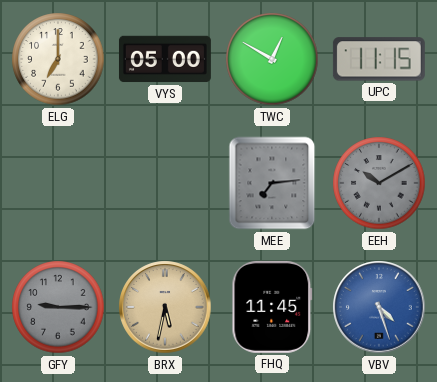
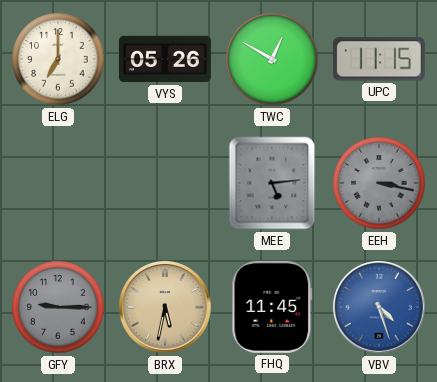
VYS: 05:00 -> 05:26
MEE: 7:14 -> 5:14
EEH: 10:10 -> 3:17
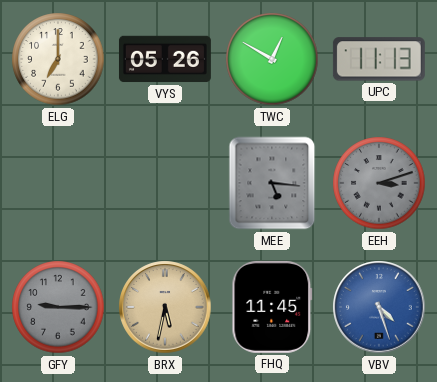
UPC: 11:15 -> 11:13
MEE: 5:14 -> 5:16
EEH: 3:17 -> 3:12
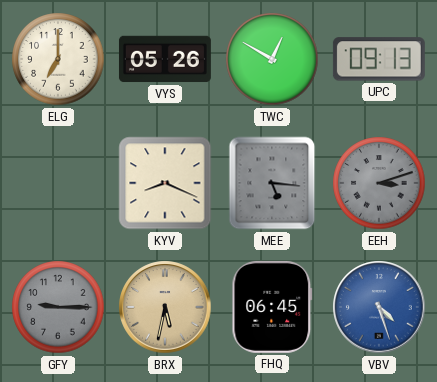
UPC: 11:13 -> 09:13
KYV: none -> 8:19
FHQ: 11:45 -> 06:45
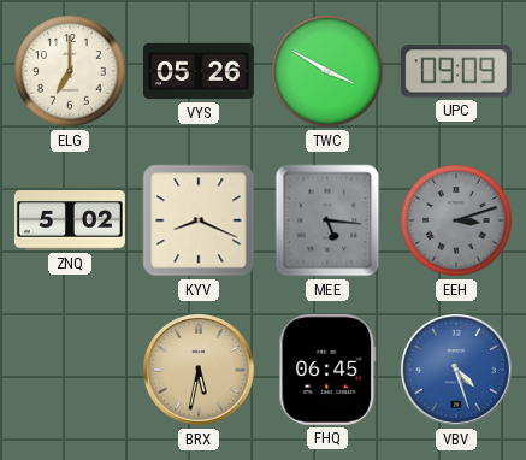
TWC: 12:50 -> 3:50
UPC: 09:13 -> 09:09
ZNQ: none -> 5:02
GFY: 9:15 -> none
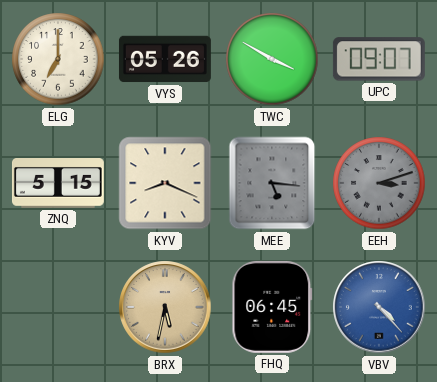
UPC: 09:09 -> 09:07
ZNQ: 5:02 -> 5:15
VBV: 4:27 -> 4:23
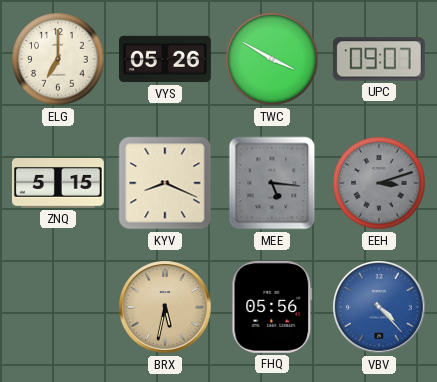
FHQ: 06:45 -> 05:56
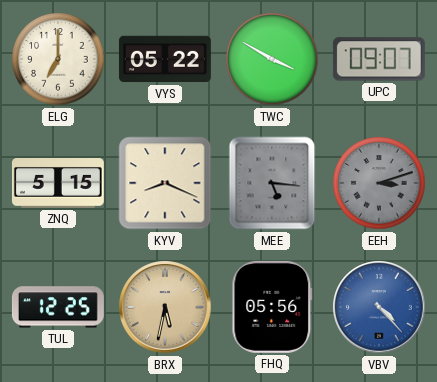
VYS: 05:26 -> 05:22
TUL: none -> 12:25
